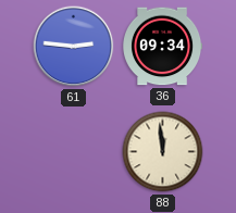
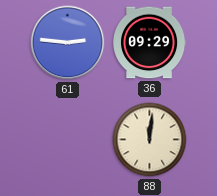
36: 09:34 -> 09:29
88: 11:59 -> 12:01
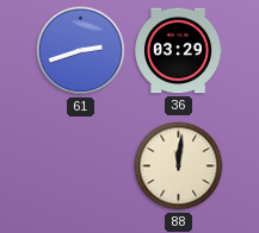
61: 2:46 -> 2:42
36: 09:29 -> 03:29
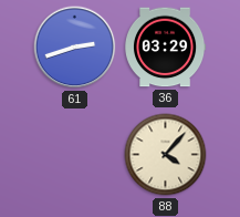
88: 12:01 -> 4:07
